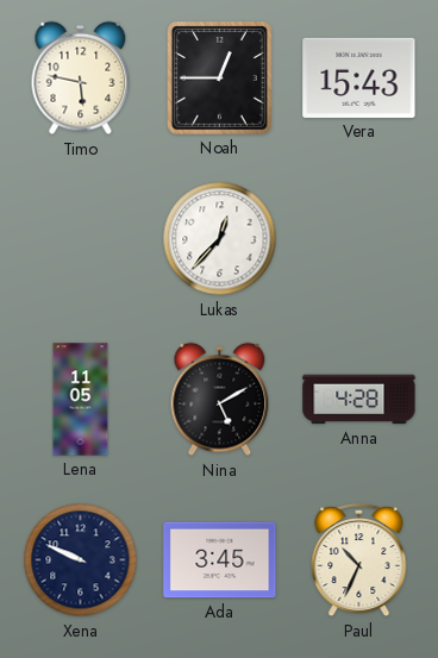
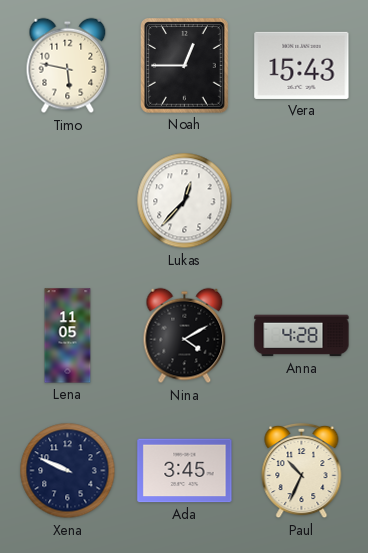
Nina: 5:10 -> 4:10
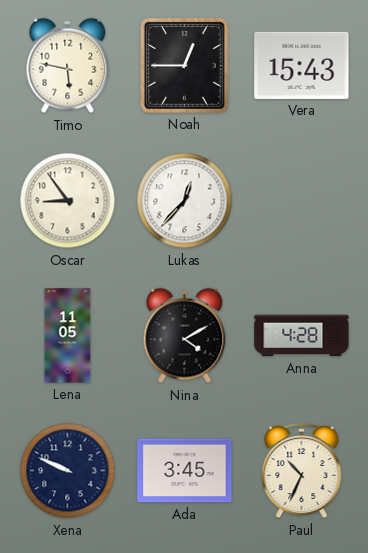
Oscar: none -> 8:54
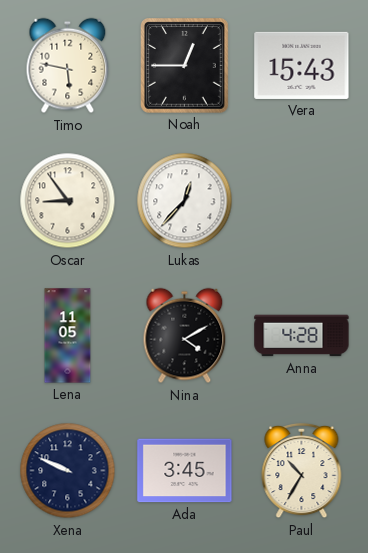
Paul: 10:34 -> 10:35
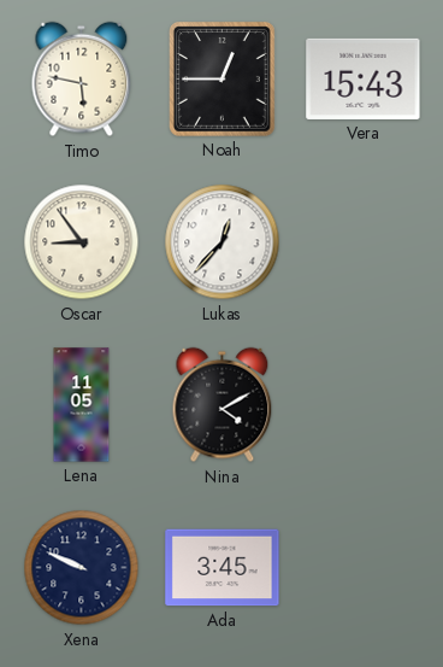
Anna: 4:28 -> none
Paul: 10:35 -> none
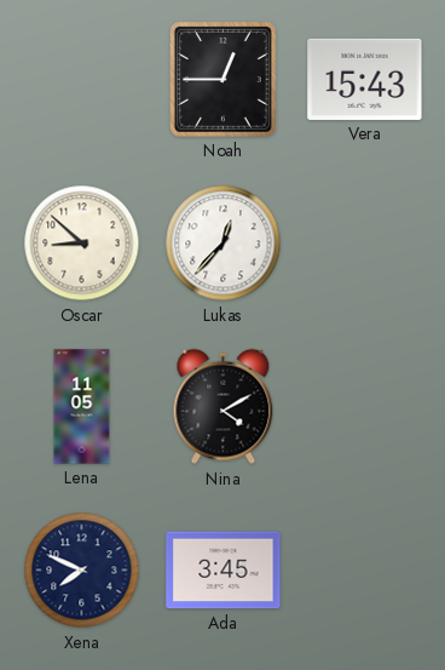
Timo: 5:47 -> none
Oscar: 8:54 -> 8:52
Xena: 9:49 -> 7:49
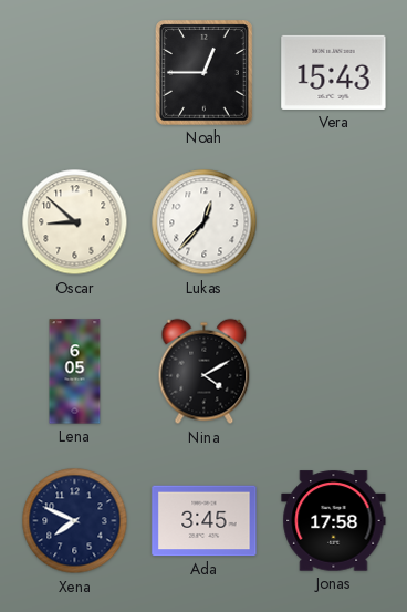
Lena: 11:05 -> 6:05
Jonas: none -> 17:58
